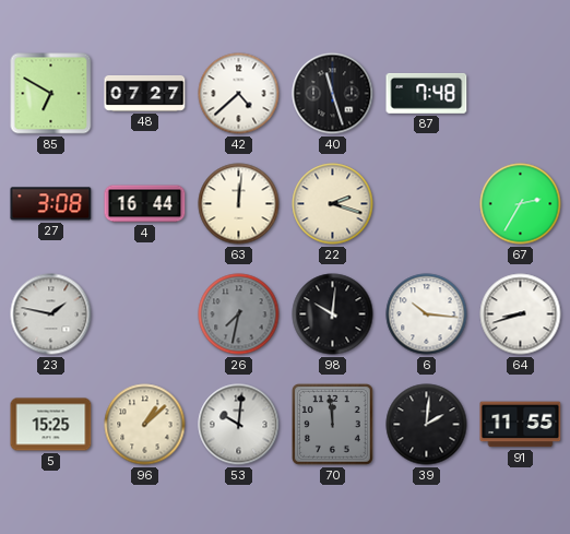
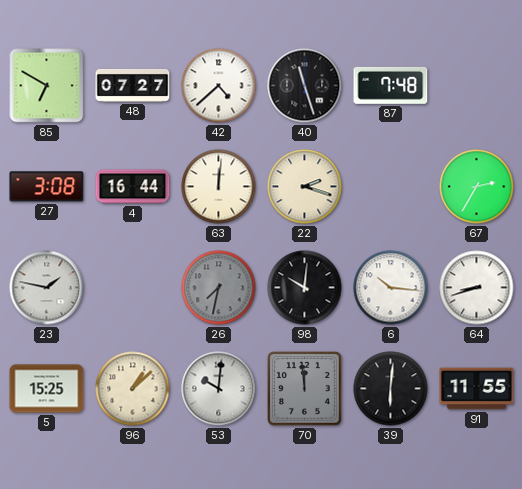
39: 2:01 -> 6:01
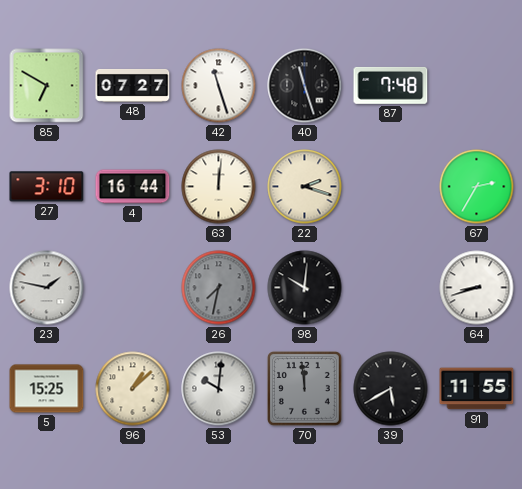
42: 4:38 -> 11:27
27: 3:08 -> 3:10
6: 10:16 -> none
39: 6:01 -> 5:40
